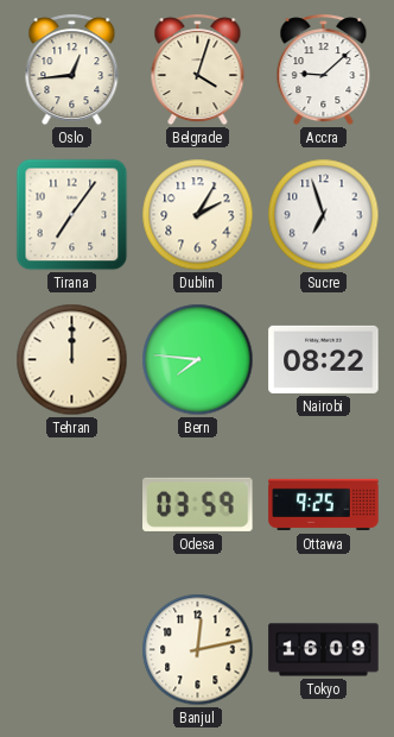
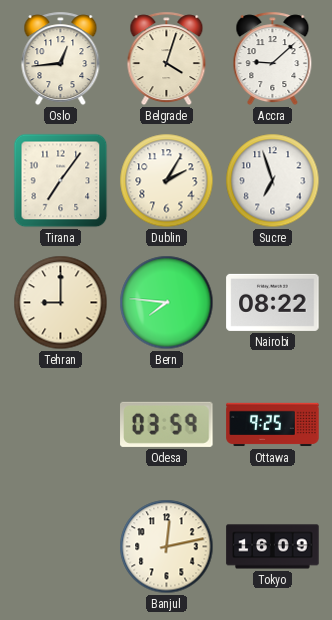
Tehran: 12:00 -> 9:00
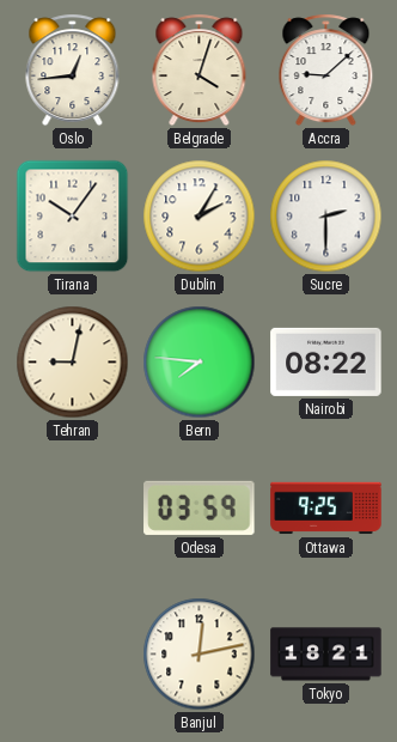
Tirana: 7:06 -> 10:06
Sucre: 6:57 -> 2:30
Tehran: 9:00 -> 9:02
Tokyo: 16:09 -> 18:21
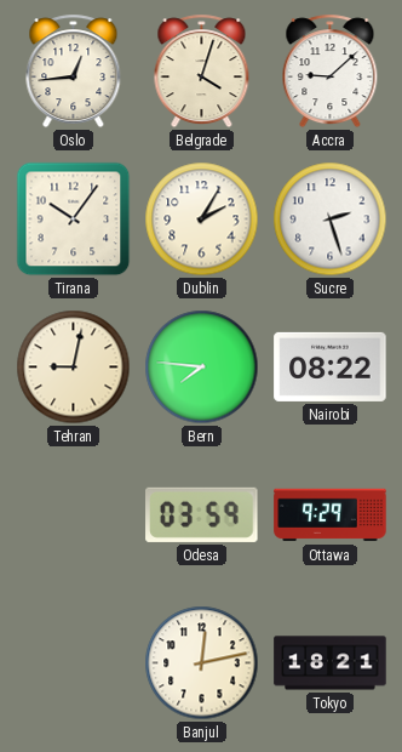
Sucre: 2:30 -> 2:27
Ottawa: 9:25 -> 9:29
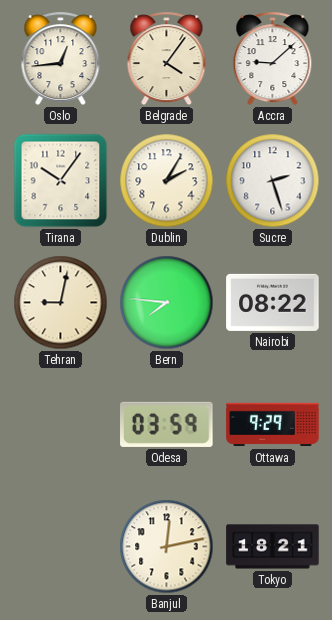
Belgrade: 4:03 -> 4:06
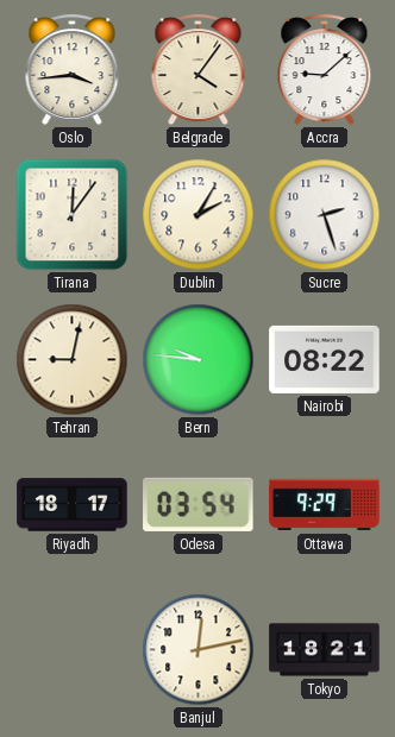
Oslo: 12:44 -> 3:44
Tirana: 10:06 -> 12:06
Bern: 7:46 -> 9:46
Riyadh: none -> 18:17
Odesa: 03:59 -> 03:54
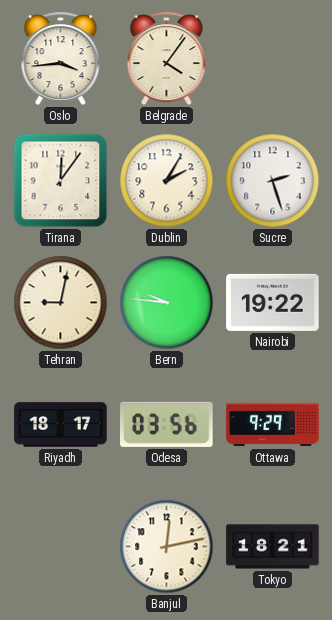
Accra: 9:08 -> none
Nairobi: 08:22 -> 19:22
Odesa: 03:54 -> 03:56
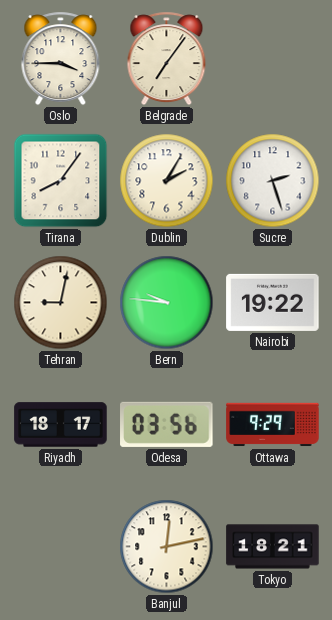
Oslo: 3:44 -> 3:45
Belgrade: 4:06 -> 7:06
Tirana: 12:06 -> 8:06
